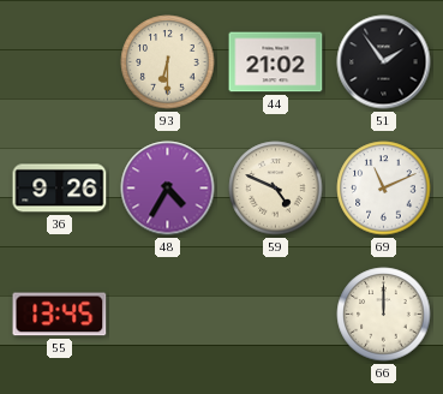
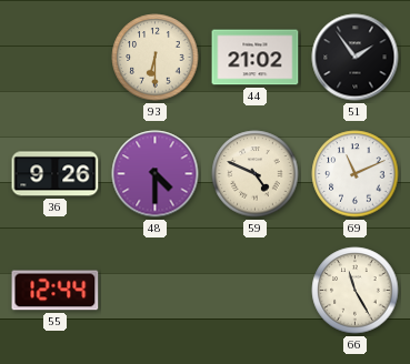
48: 4:35 -> 4:30
55: 13:45 -> 12:44
66: 12:00 -> 11:25
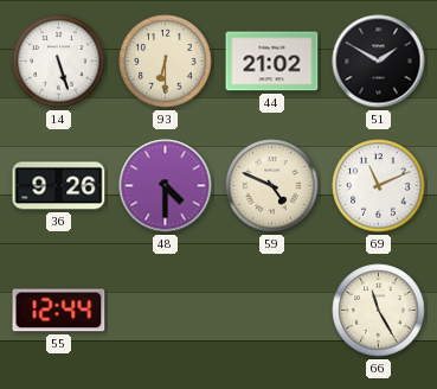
14: none -> 5:27
51: 1:54 -> 1:50
